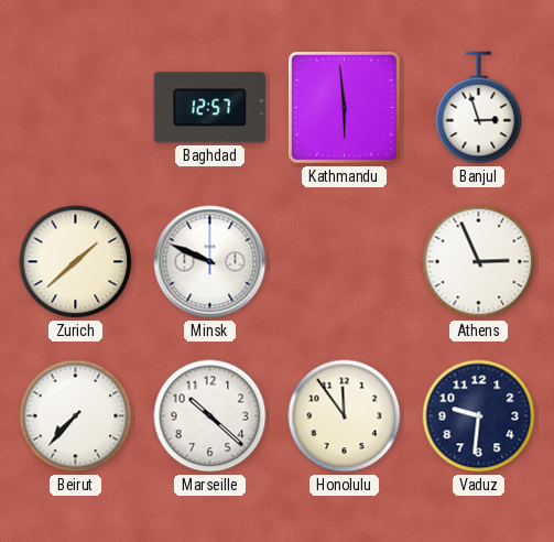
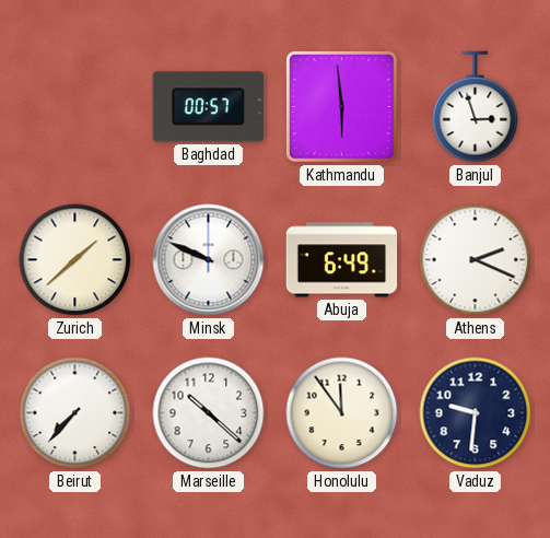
Baghdad: 12:57 -> 00:57
Abuja: none -> 6:49
Athens: 2:56 -> 2:19
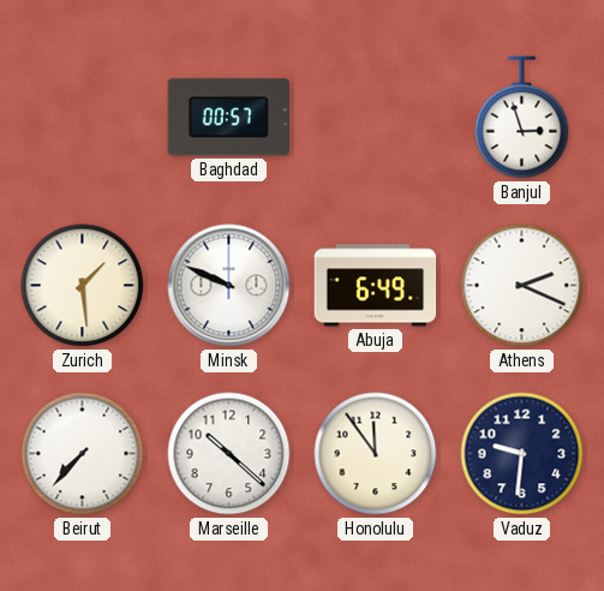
Kathmandu: 5:59 -> none
Zurich: 1:38 -> 1:29
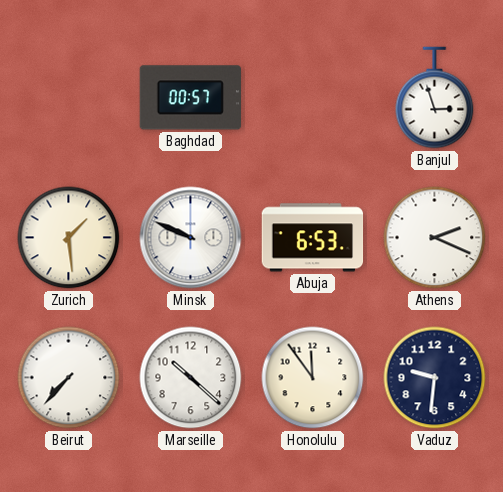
Abuja: 6:49 -> 6:53
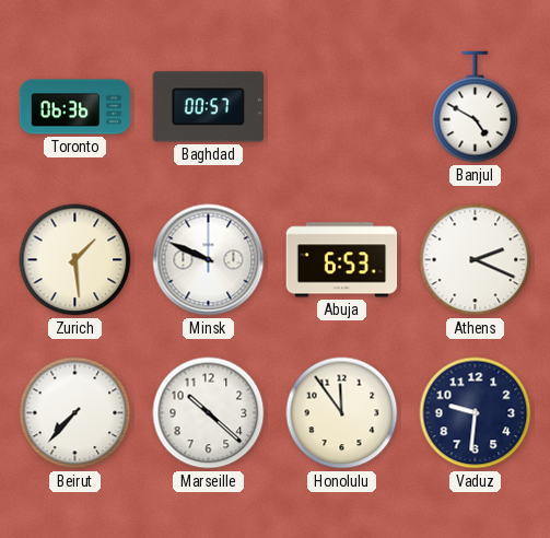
Toronto: none -> 06:36
Banjul: 2:57 -> 4:50
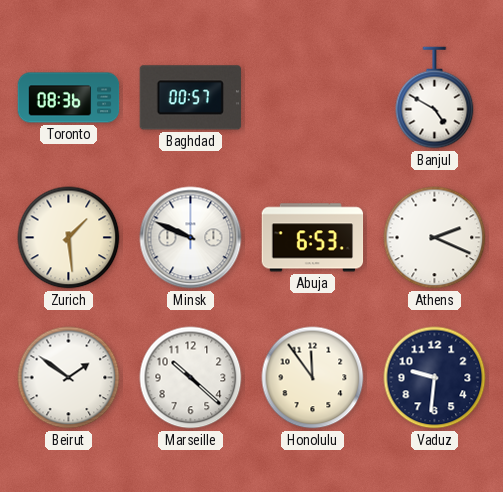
Toronto: 06:36 -> 08:36
Beirut: 7:37 -> 1:51
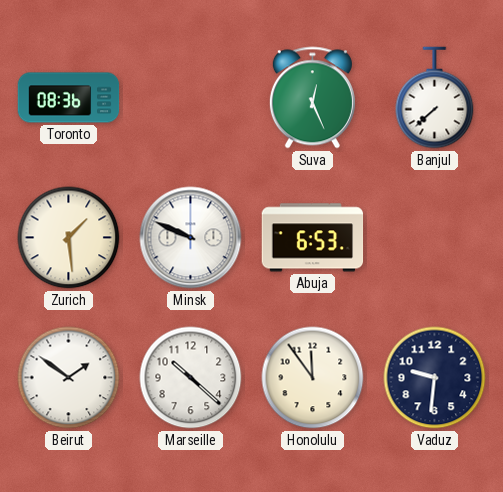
Baghdad: 00:57 -> none
Suva: none -> 12:26
Banjul: 4:50 -> 7:38
Athens: 2:19 -> none
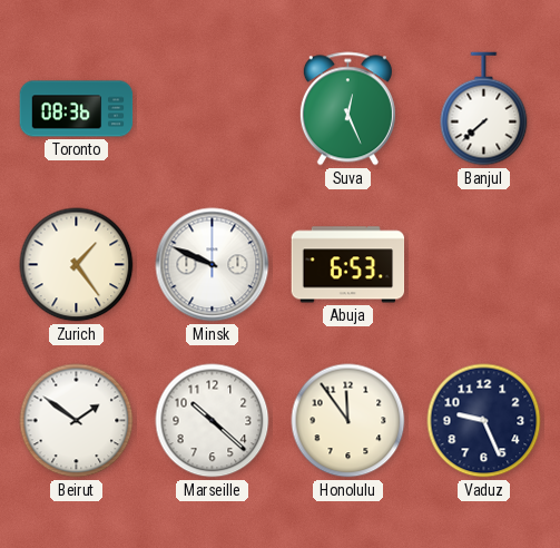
Zurich: 1:29 -> 1:24
Vaduz: 9:31 -> 9:26
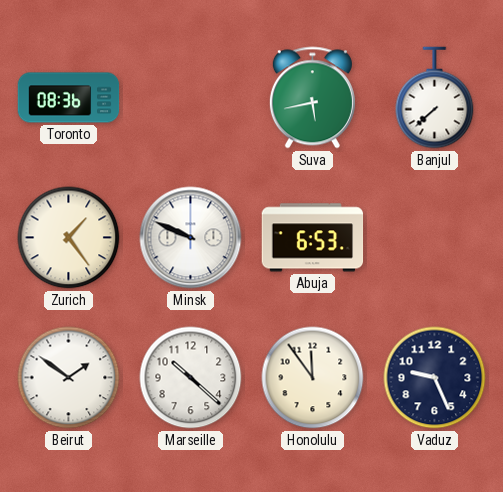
Suva: 12:26 -> 5:43
